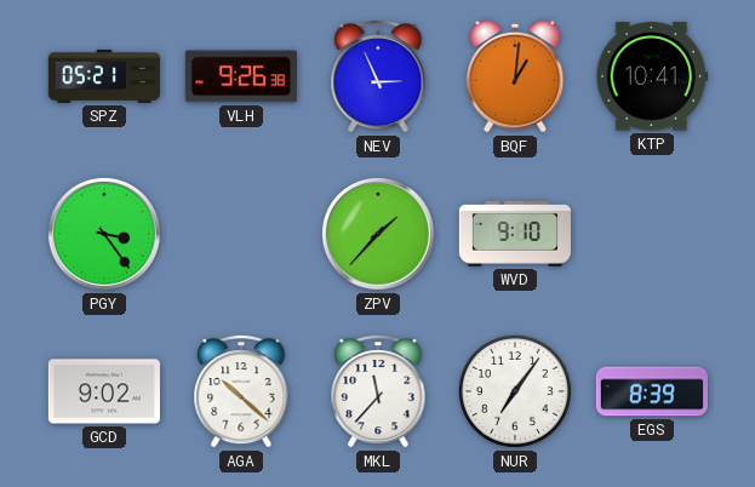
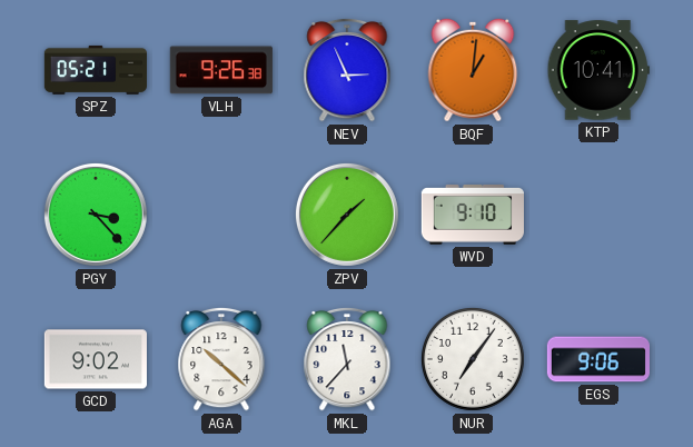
PGY: 3:24 -> 3:23
EGS: 8:39 -> 9:06
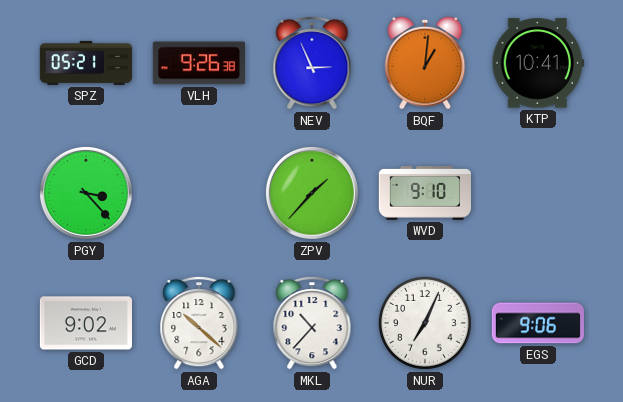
MKL: 11:37 -> 10:37
NUR: 7:06 -> 7:04
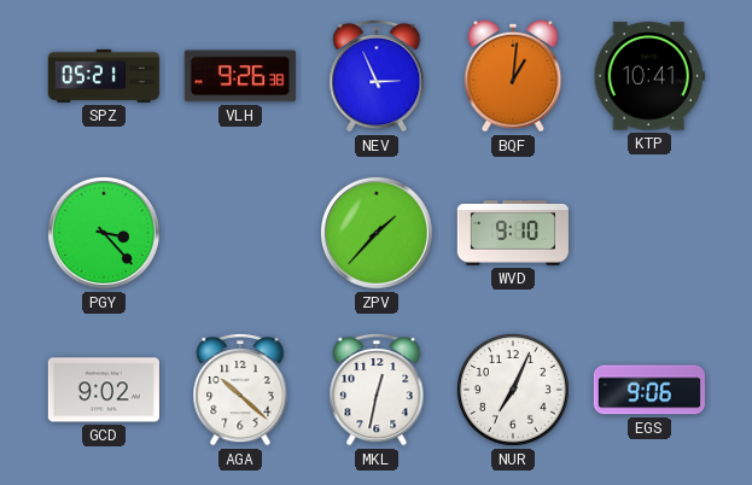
MKL: 10:37 -> 12:32
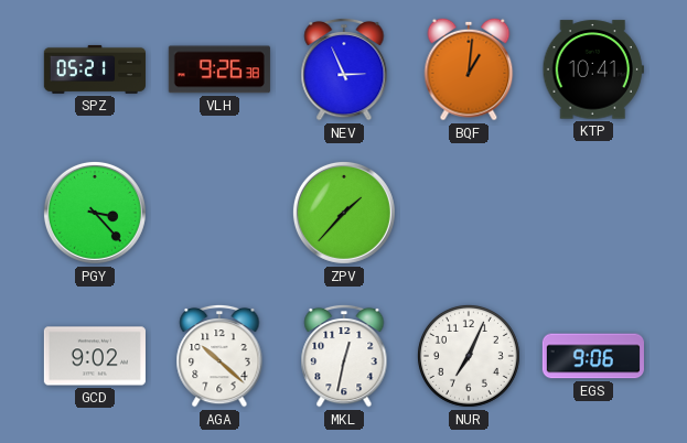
WVD: 9:10 -> none
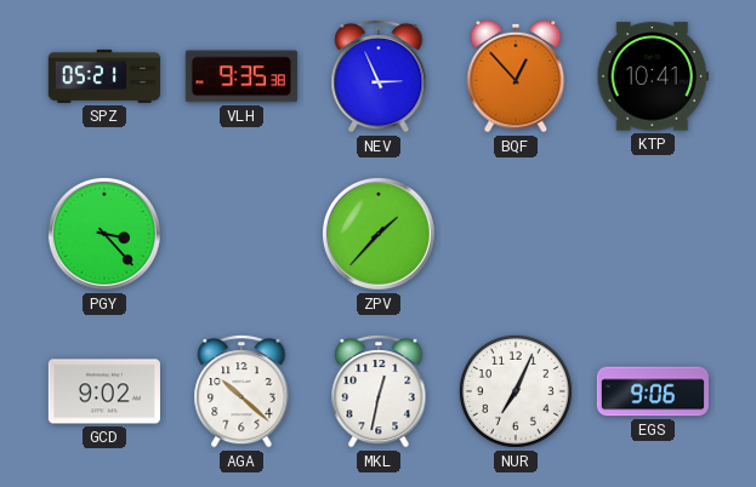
VLH: 9:26 -> 9:35
BQF: 1:01 -> 12:53
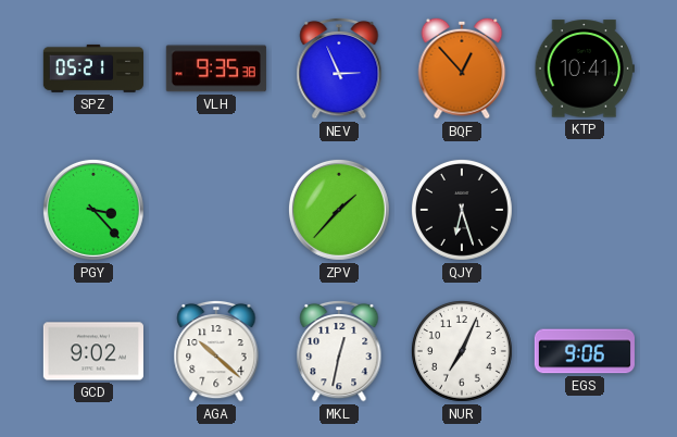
QJY: none -> 6:27
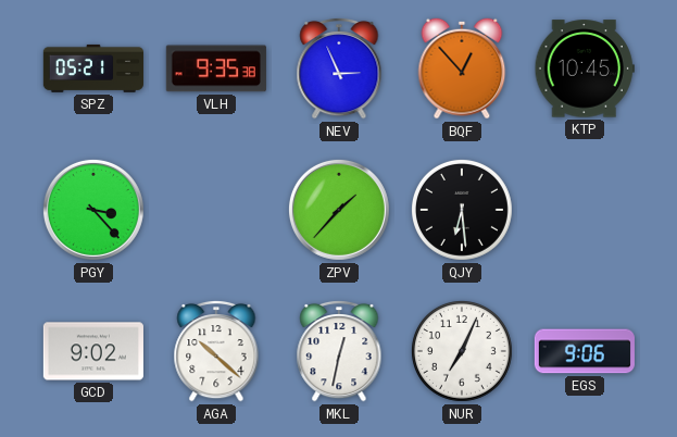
KTP: 10:41 -> 10:45
QJY: 6:27 -> 6:29
